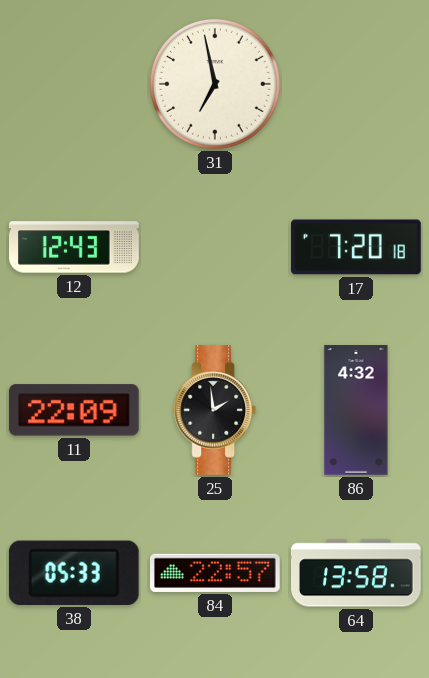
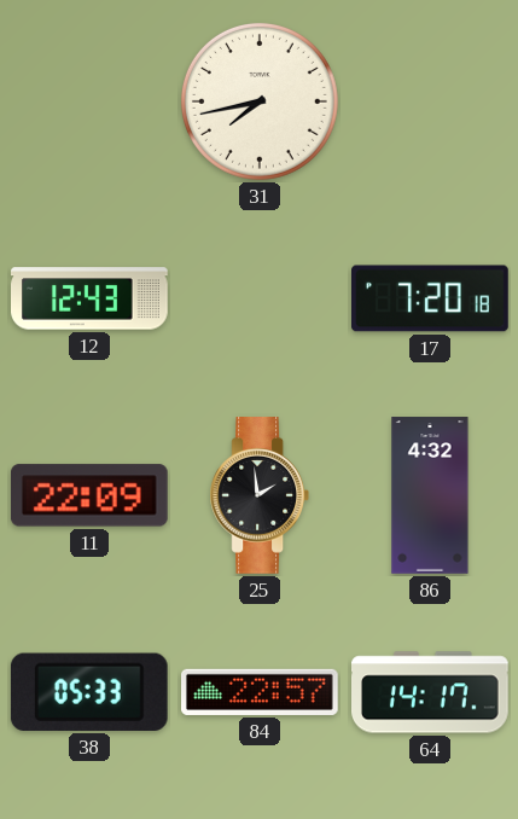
31: 6:58 -> 7:43
64: 13:58 -> 14:17
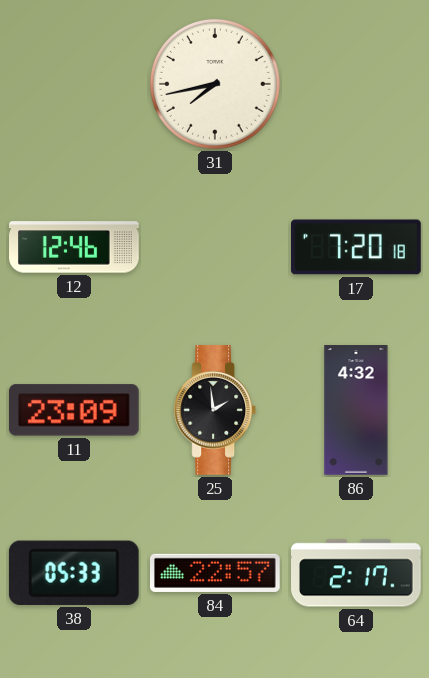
12: 12:43 -> 12:46
11: 22:09 -> 23:09
64: 14:17 -> 2:17
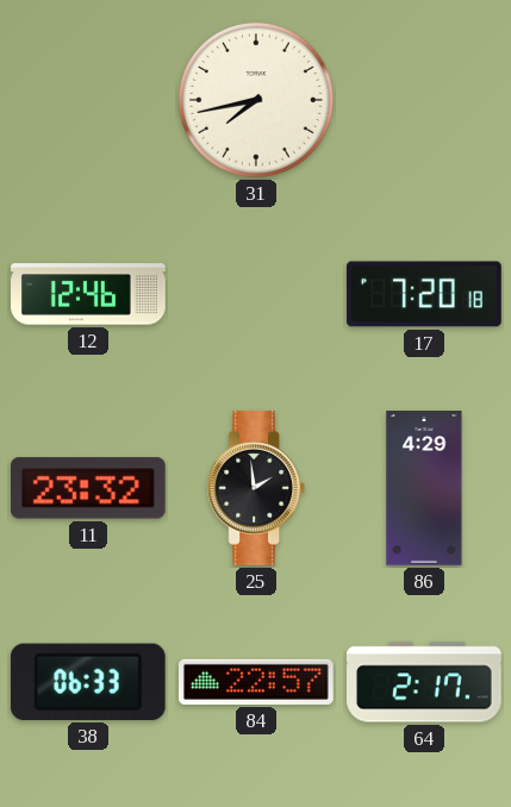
11: 23:09 -> 23:32
86: 4:32 -> 4:29
38: 05:33 -> 06:33
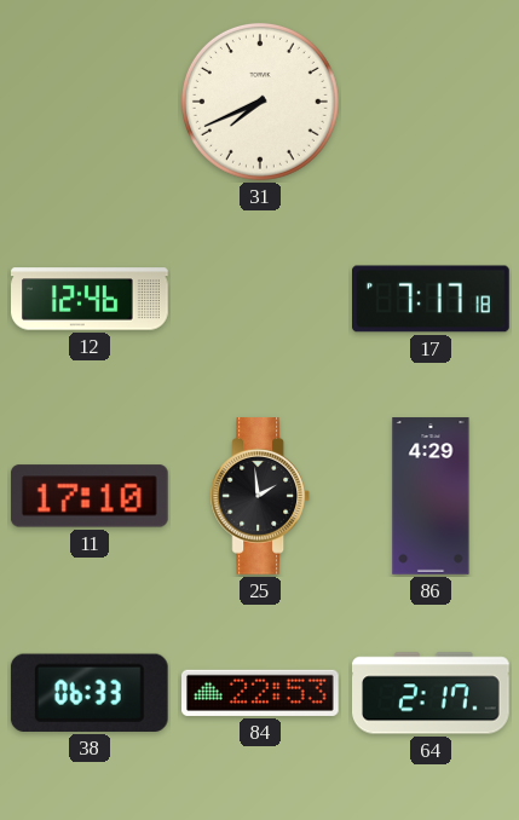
31: 7:43 -> 7:41
17: 7:20 -> 7:17
11: 23:32 -> 17:10
84: 22:57 -> 22:53
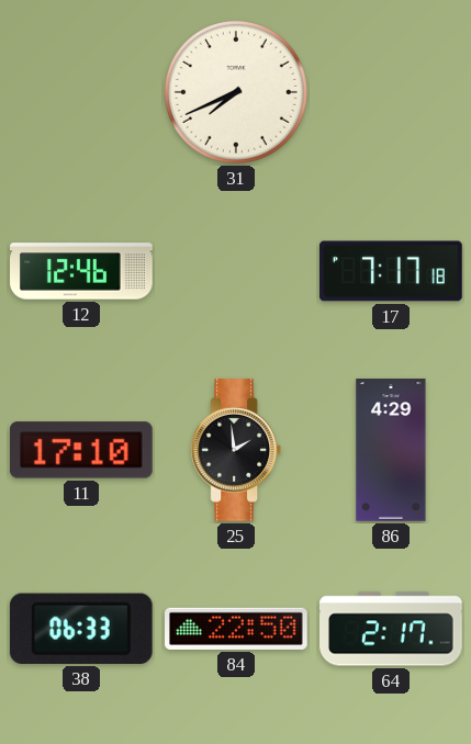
84: 22:53 -> 22:50
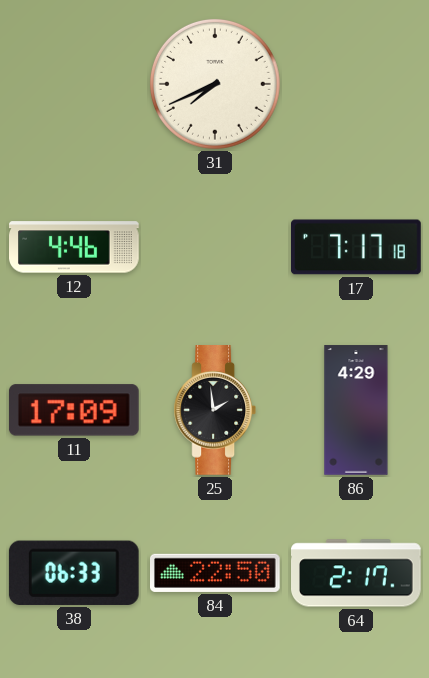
12: 12:46 -> 4:46
11: 17:10 -> 17:09
